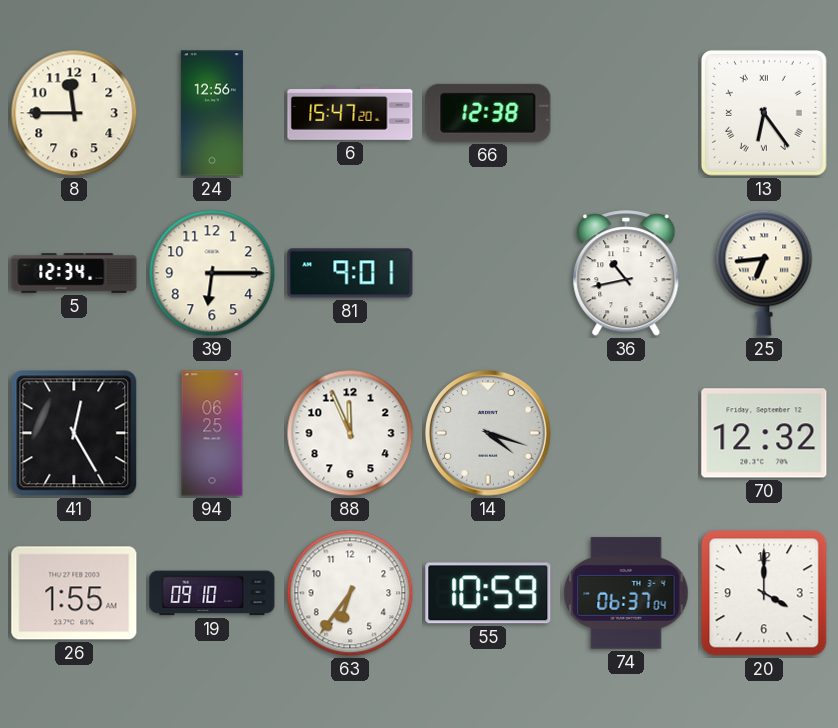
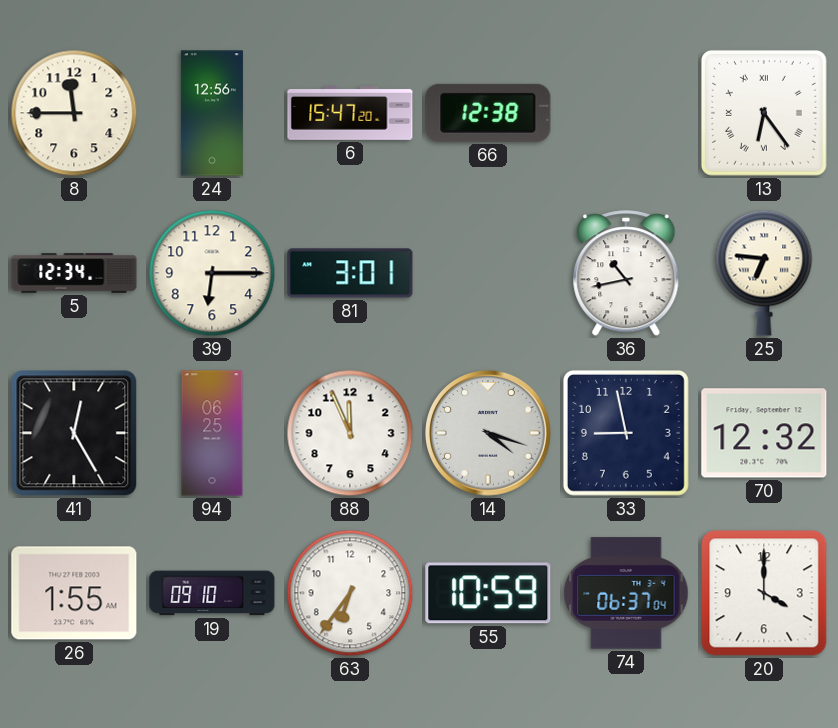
81: 9:01 -> 3:01
25: 6:44 -> 6:46
33: none -> 8:58
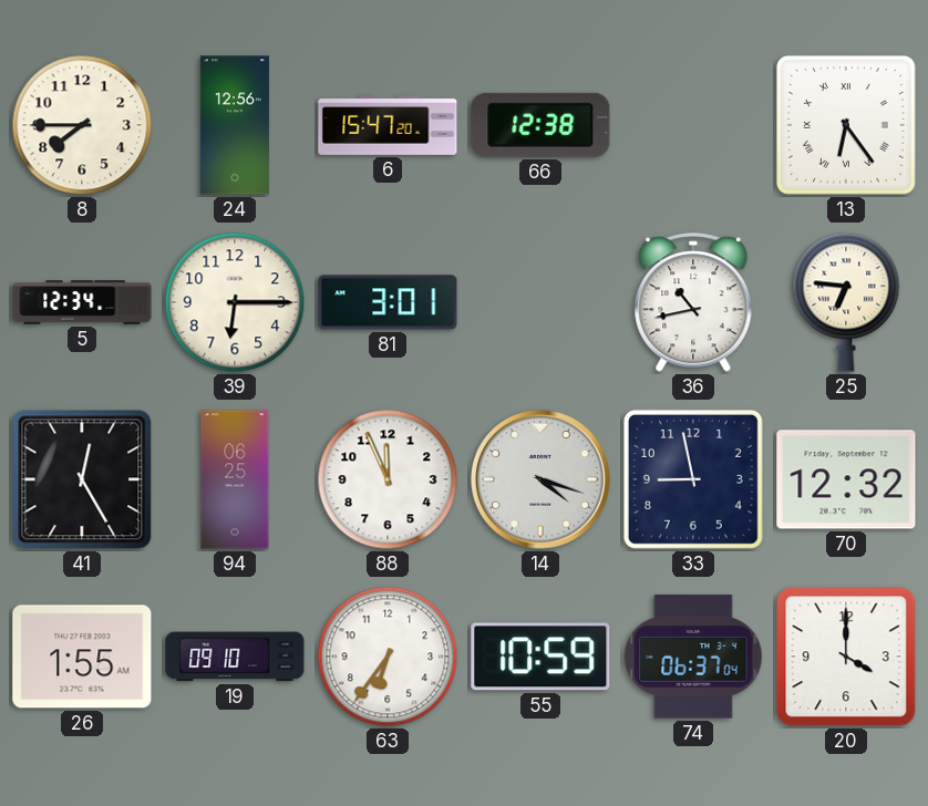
8: 11:45 -> 7:45
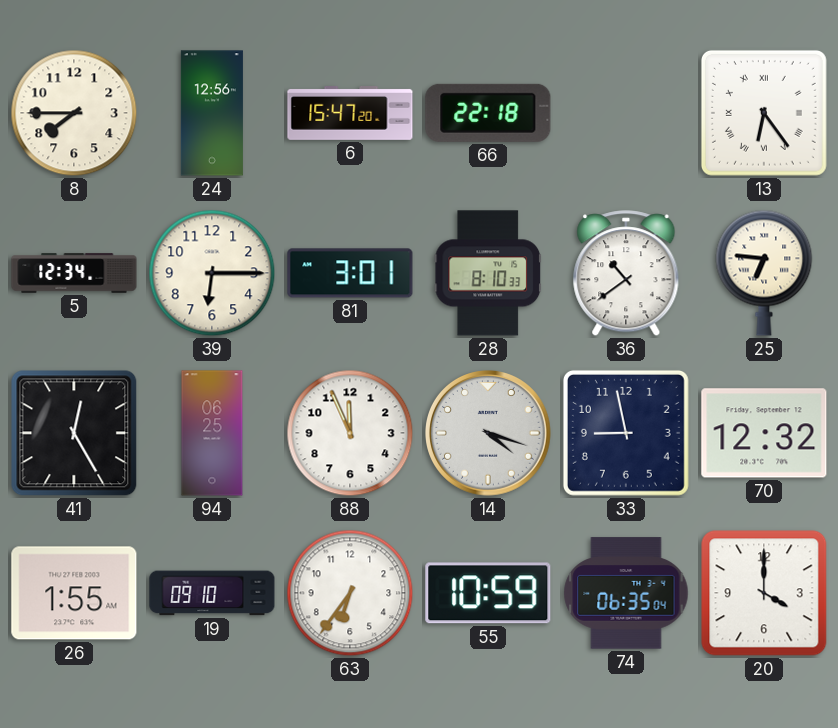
66: 12:38 -> 22:18
28: none -> 8:10
36: 10:43 -> 10:39
74: 06:37 -> 06:35
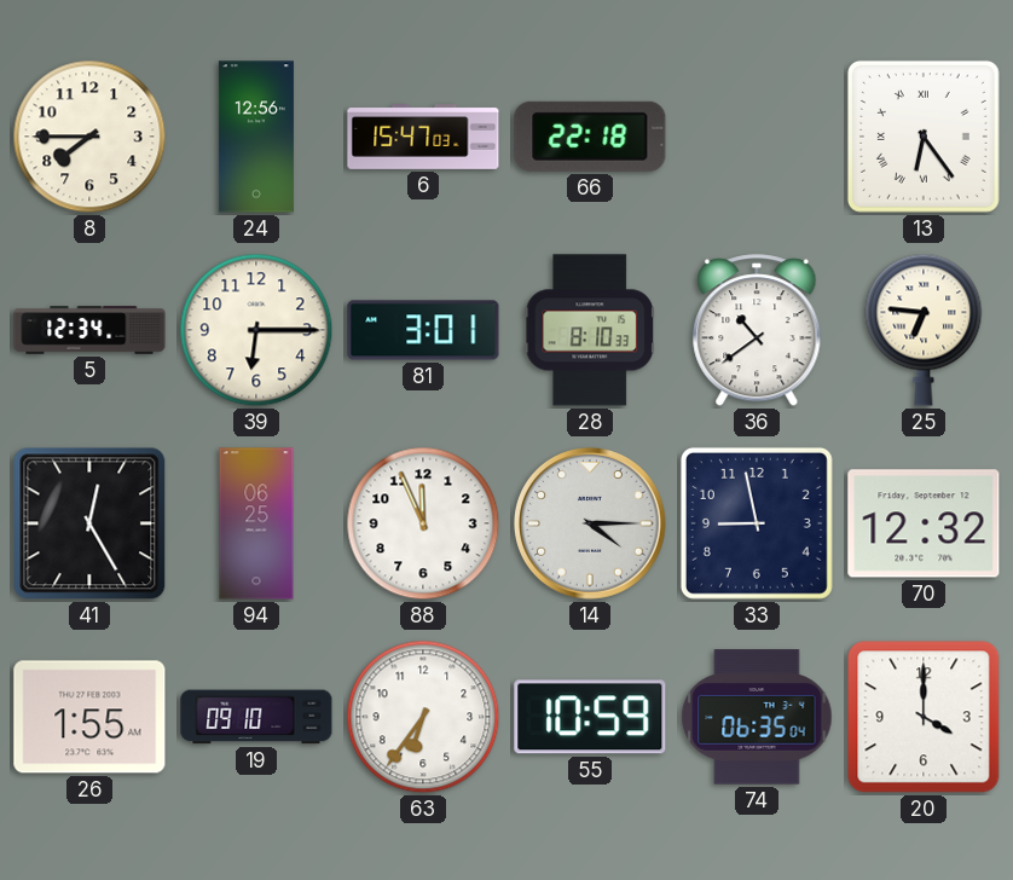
6: 15:47:20 -> 15:47:03
14: 4:18 -> 4:15
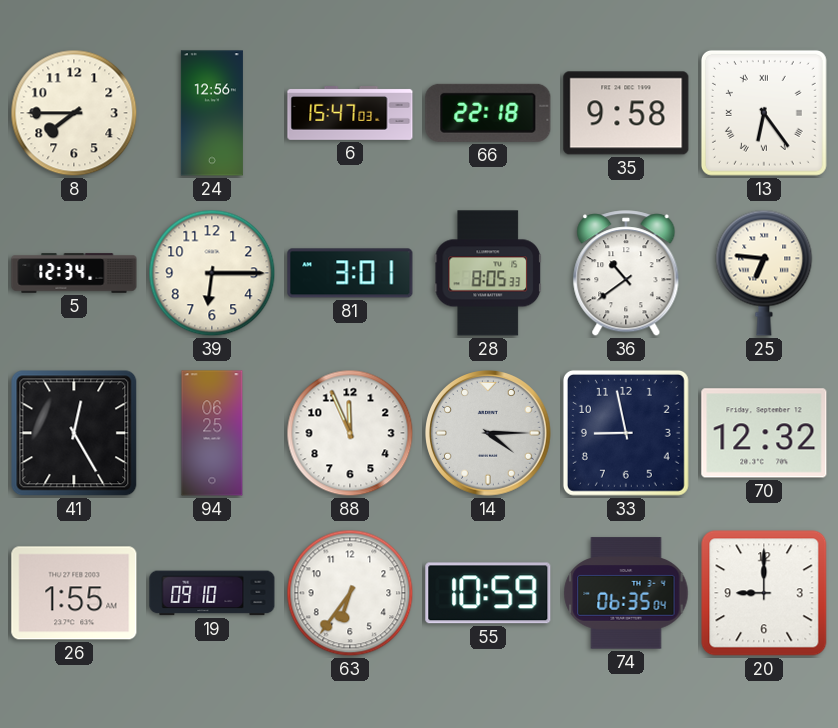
35: none -> 9:58
28: 8:10 -> 8:05
20: 4:00 -> 9:00
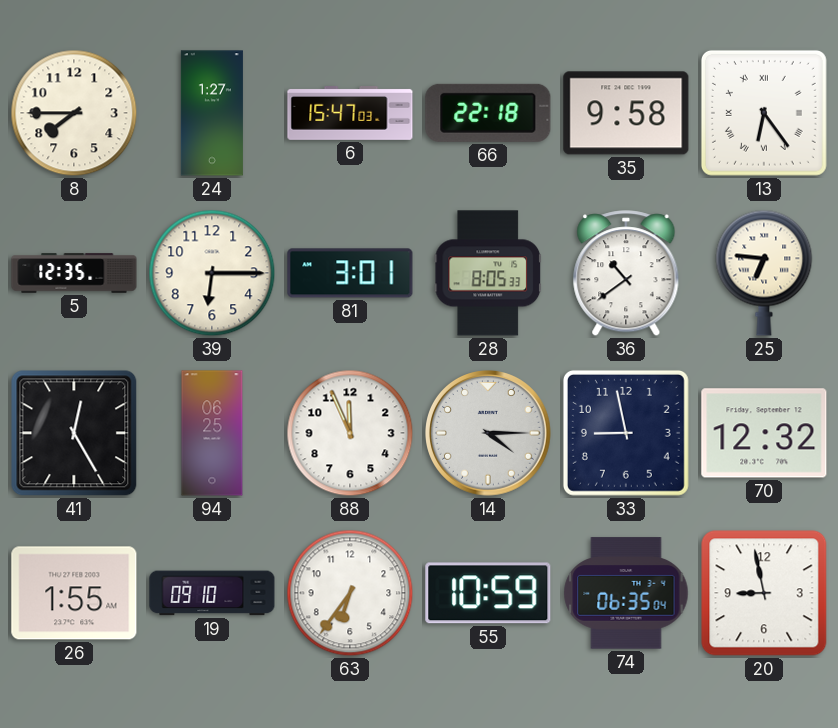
24: 12:56 -> 1:27
5: 12:34 -> 12:35
20: 9:00 -> 8:58
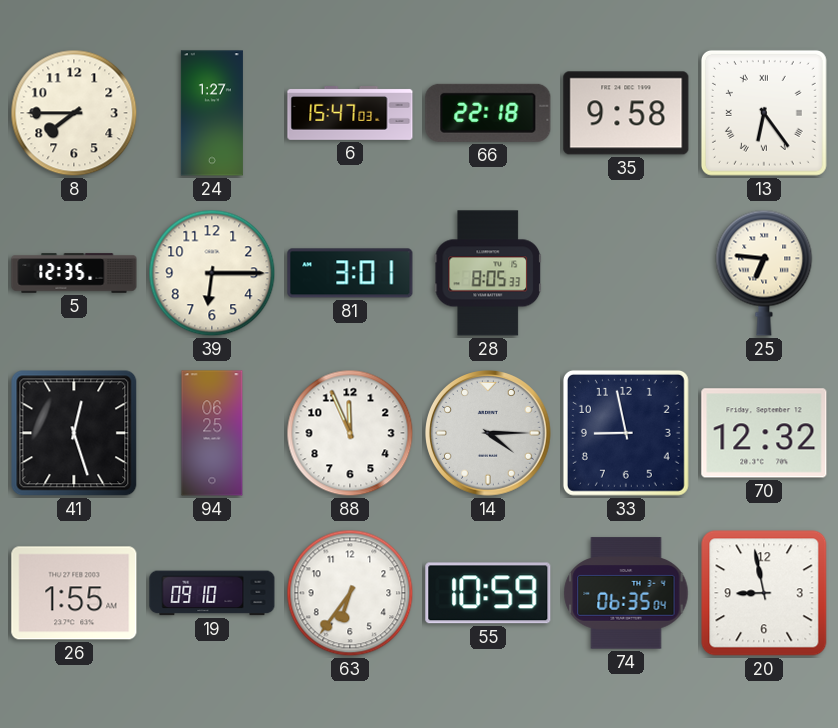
36: 10:39 -> none
41: 12:25 -> 12:27
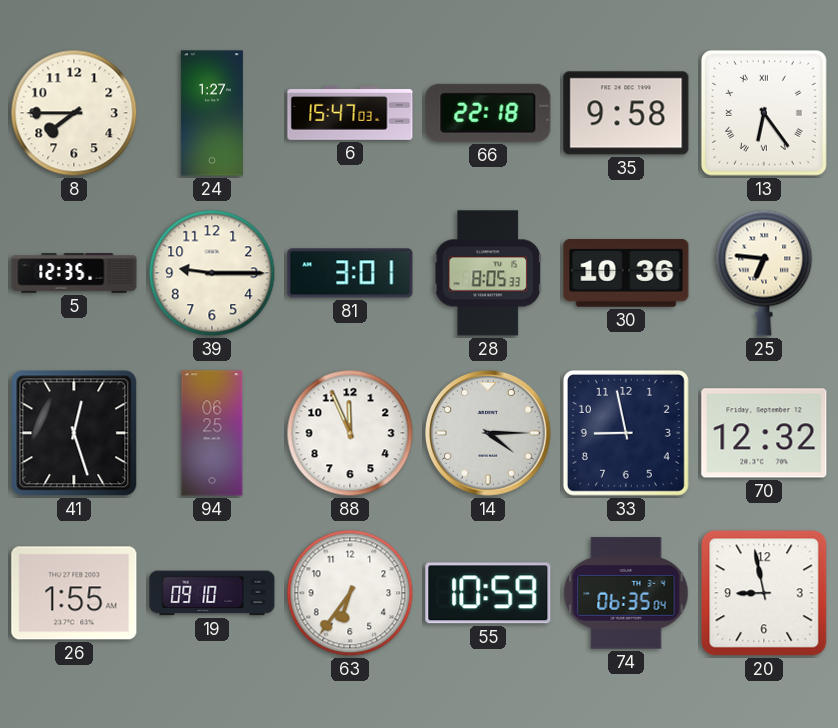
39: 6:15 -> 9:15
30: none -> 10:36
